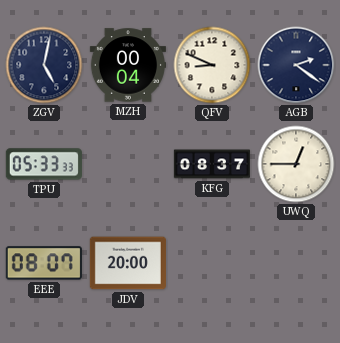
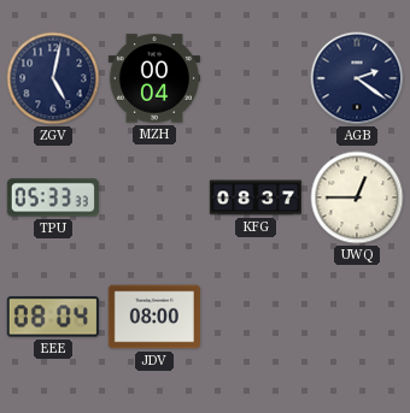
QFV: 8:49 -> none
EEE: 08:07 -> 08:04
JDV: 20:00 -> 08:00
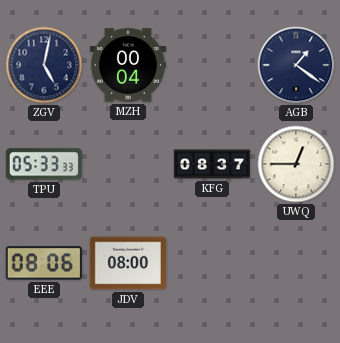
AGB: 2:21 -> 1:21
EEE: 08:04 -> 08:06
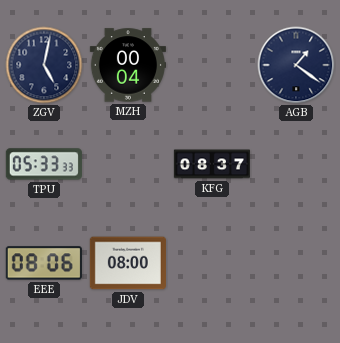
UWQ: 12:45 -> none
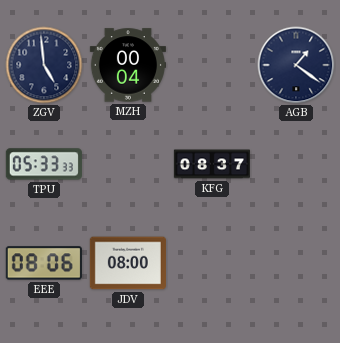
ZGV: 5:02 -> 4:59
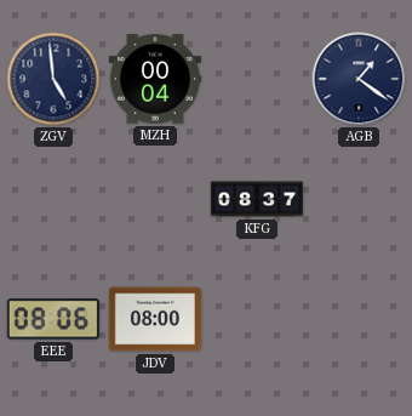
TPU: 05:33 -> none
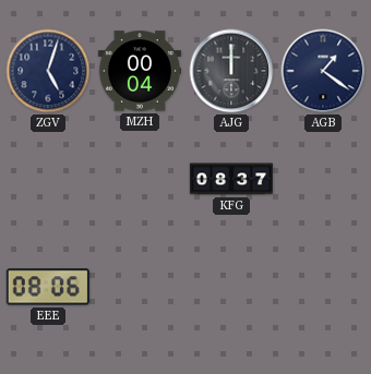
ZGV: 4:59 -> 5:03
AJG: none -> 12:00
JDV: 08:00 -> none
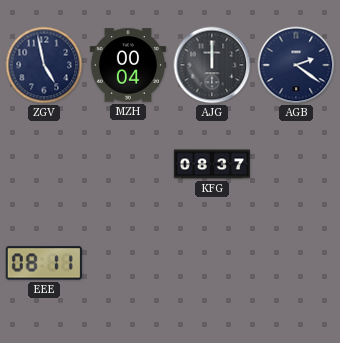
ZGV: 5:03 -> 4:58
AGB: 1:21 -> 2:21
EEE: 08:06 -> 08:11
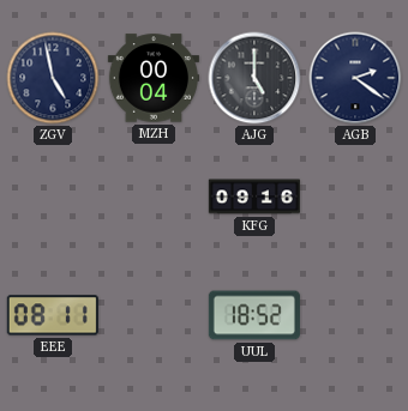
AJG: 12:00 -> 5:00
KFG: 08:37 -> 09:16
UUL: none -> 18:52
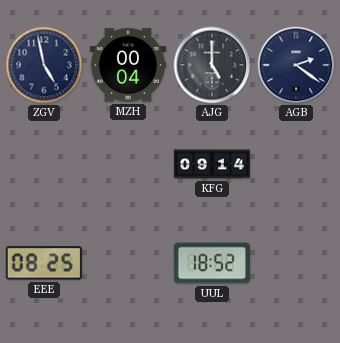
KFG: 09:16 -> 09:14
EEE: 08:11 -> 08:25
